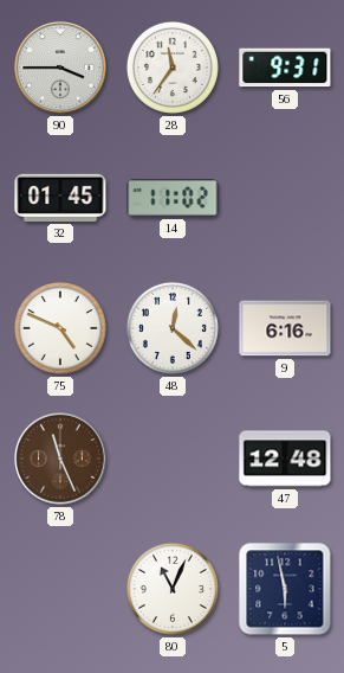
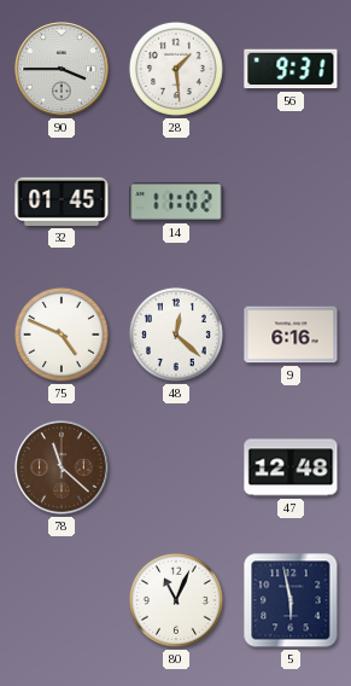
28: 11:36 -> 1:29
78: 11:26 -> 11:22
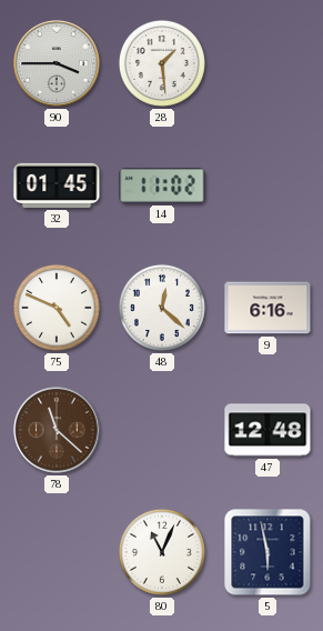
56: 9:31 -> none
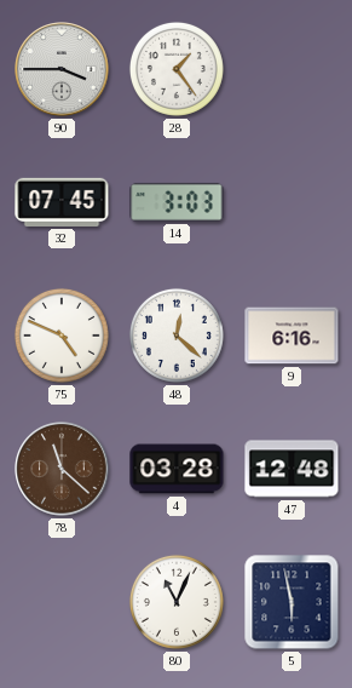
28: 1:29 -> 1:24
32: 01:45 -> 07:45
14: 11:02 -> 3:03
4: none -> 03:28
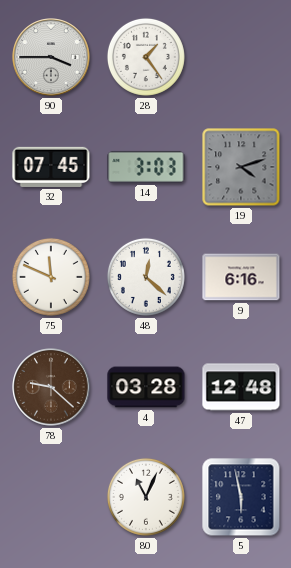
19: none -> 4:12
75: 4:49 -> 11:49
78: 11:22 -> 9:22
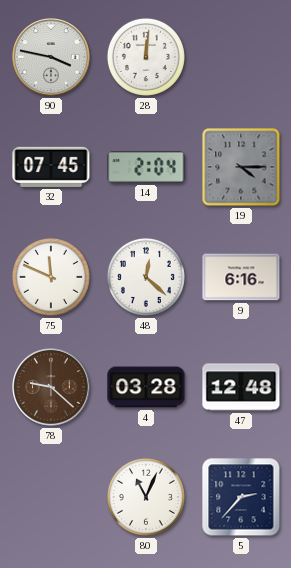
90: 3:45 -> 3:47
28: 1:24 -> 12:01
14: 3:03 -> 2:04
19: 4:12 -> 4:15
5: 5:58 -> 2:37
